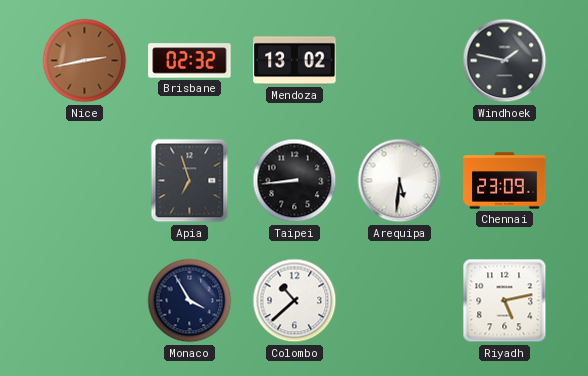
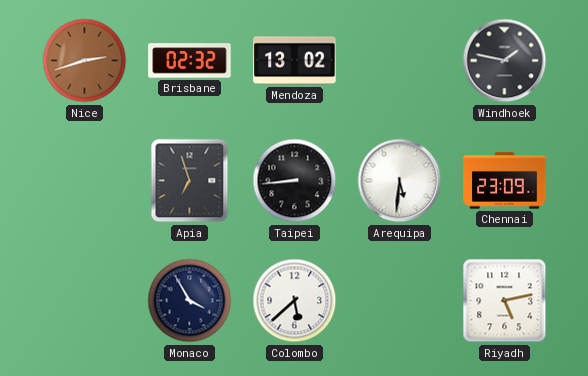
Nice: 2:43 -> 2:42
Colombo: 10:38 -> 5:38
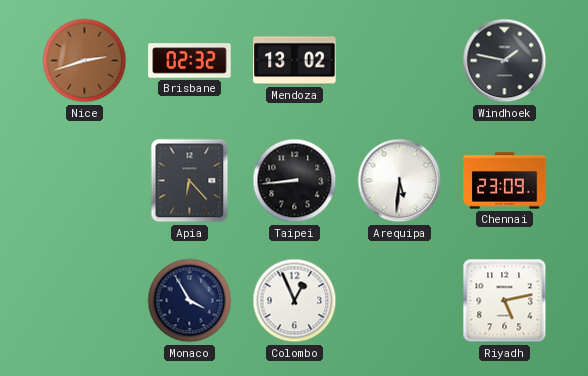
Apia: 6:57 -> 6:23
Colombo: 5:38 -> 12:56
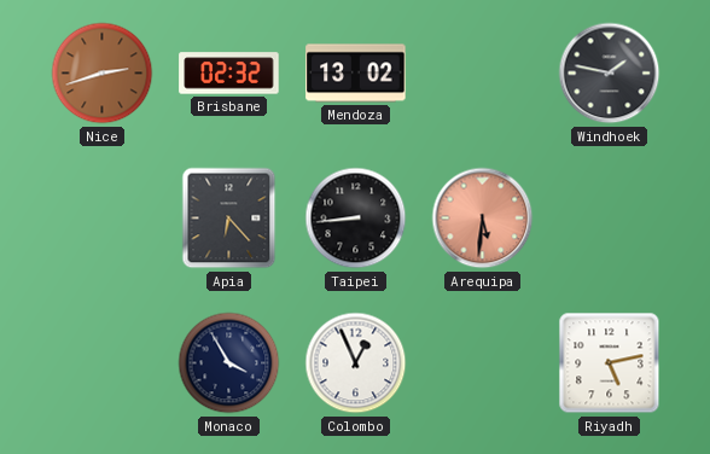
Arequipa dial: white -> salmon
Chennai: 23:09 -> none
